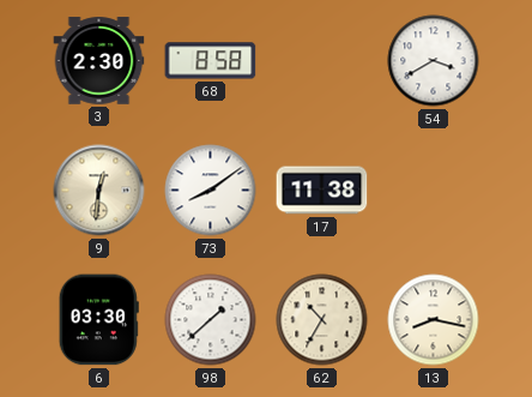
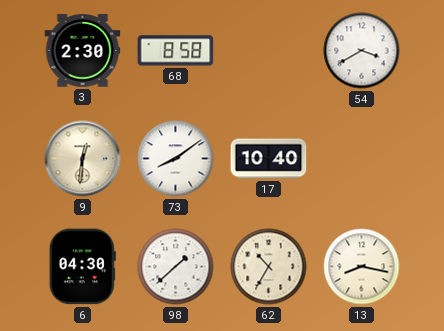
17: 11:38 -> 10:40
6: 03:30 -> 04:30
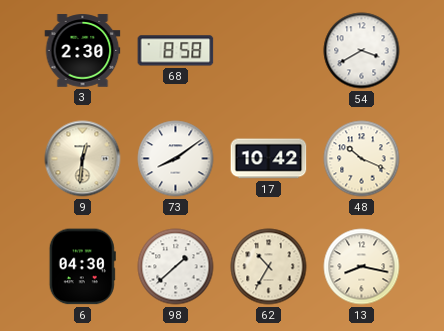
17: 10:40 -> 10:42
48: none -> 10:19
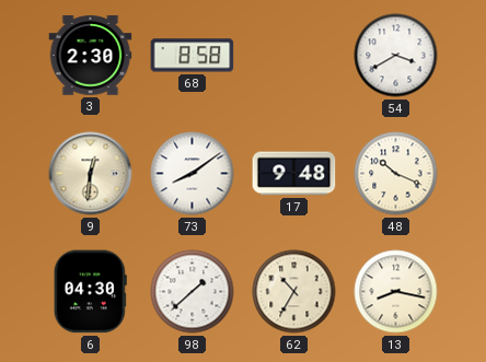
17: 10:42 -> 9:48
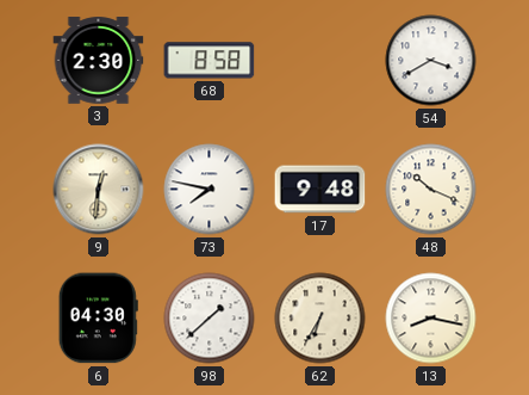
73: 8:09 -> 7:47
62: 10:35 -> 6:35
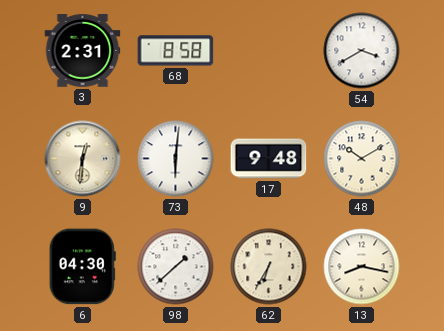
3: 2:30 -> 2:31
73: 7:47 -> 6:01
48: 10:19 -> 10:10
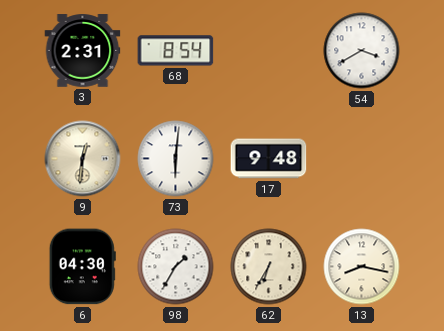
68: 8:58 -> 8:54
48: 10:10 -> none
98: 1:38 -> 1:35
